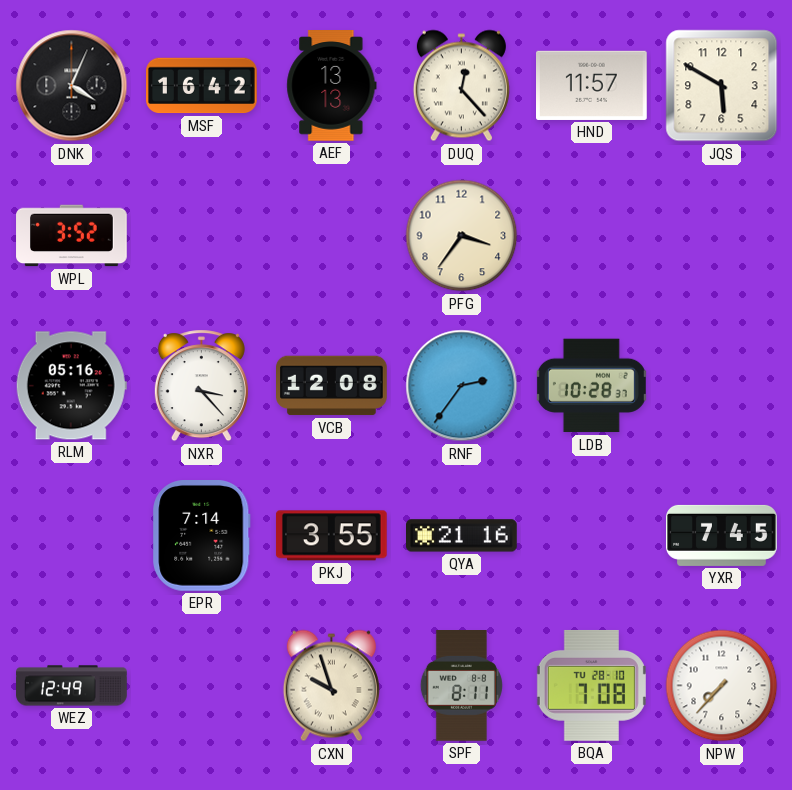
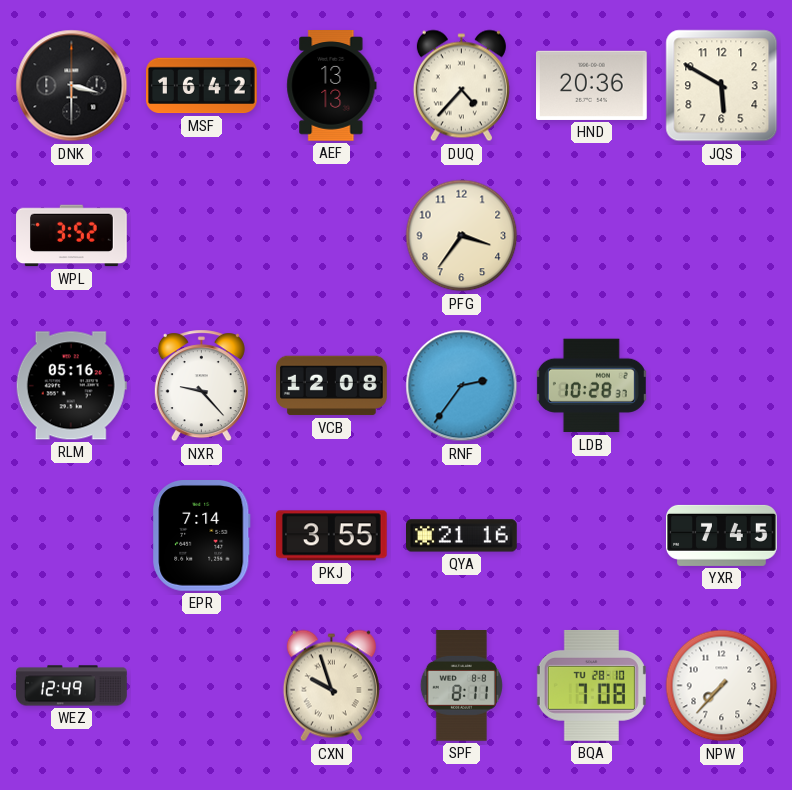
DNK: 4:04 -> 3:30
DUQ: 12:23 -> 4:37
HND: 11:57 -> 20:36
NXR: 3:23 -> 9:23
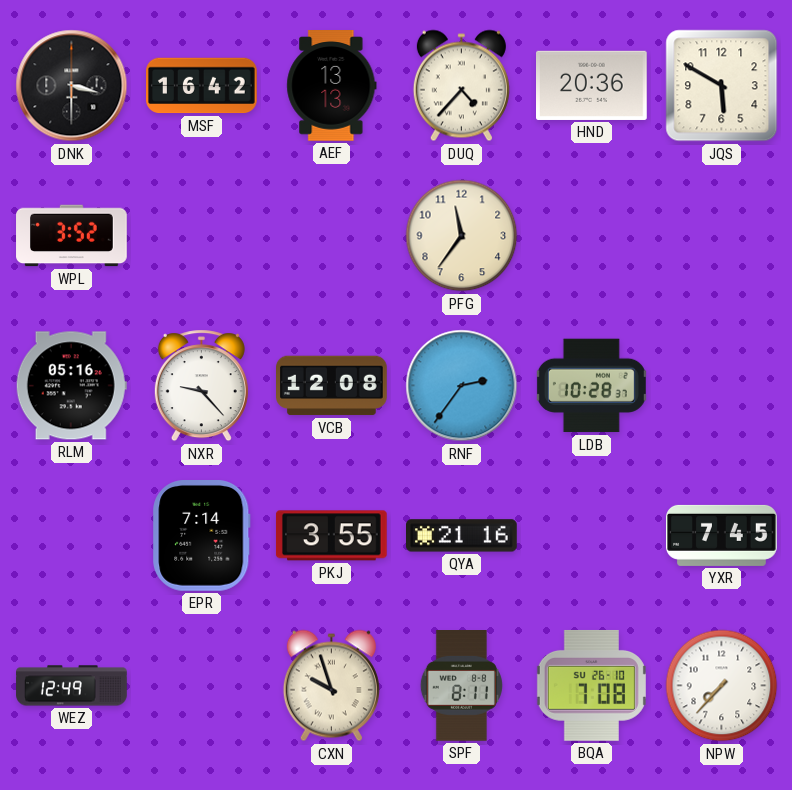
PFG: 3:36 -> 11:36
BQA date: TU 28-10 -> SU 26-10
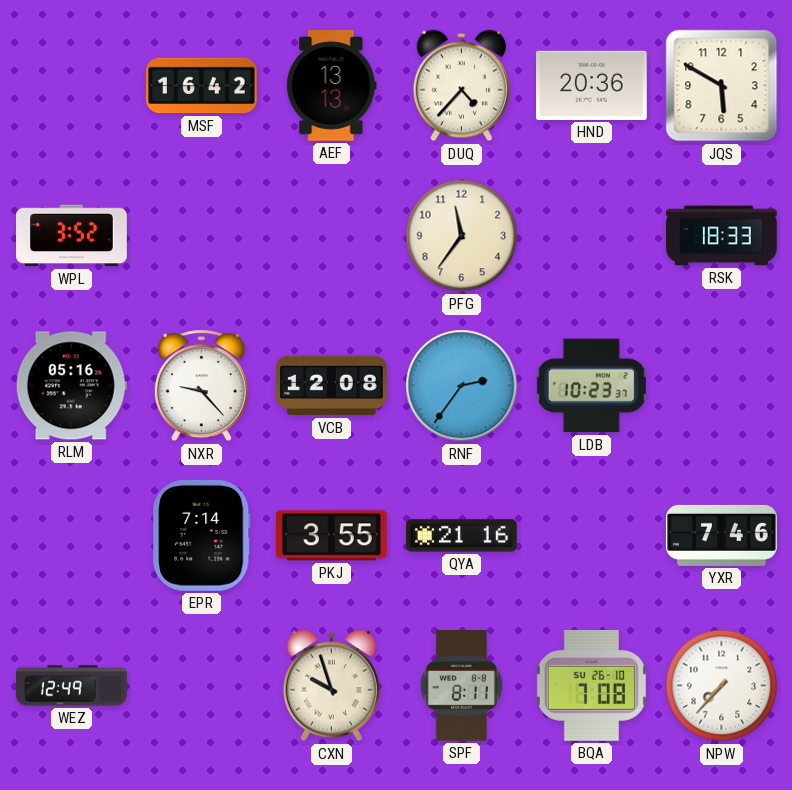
DNK: 3:30 -> none
RSK: none -> 18:33
LDB: 10:28 -> 10:23
YXR: 7:45 -> 7:46
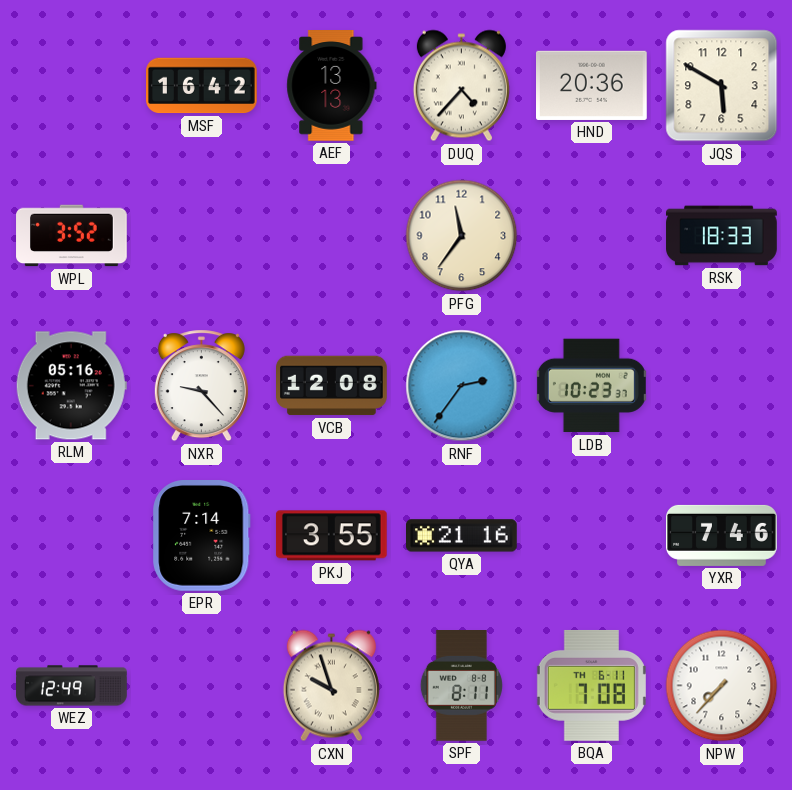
BQA date: SU 26-10 -> TH 6-11
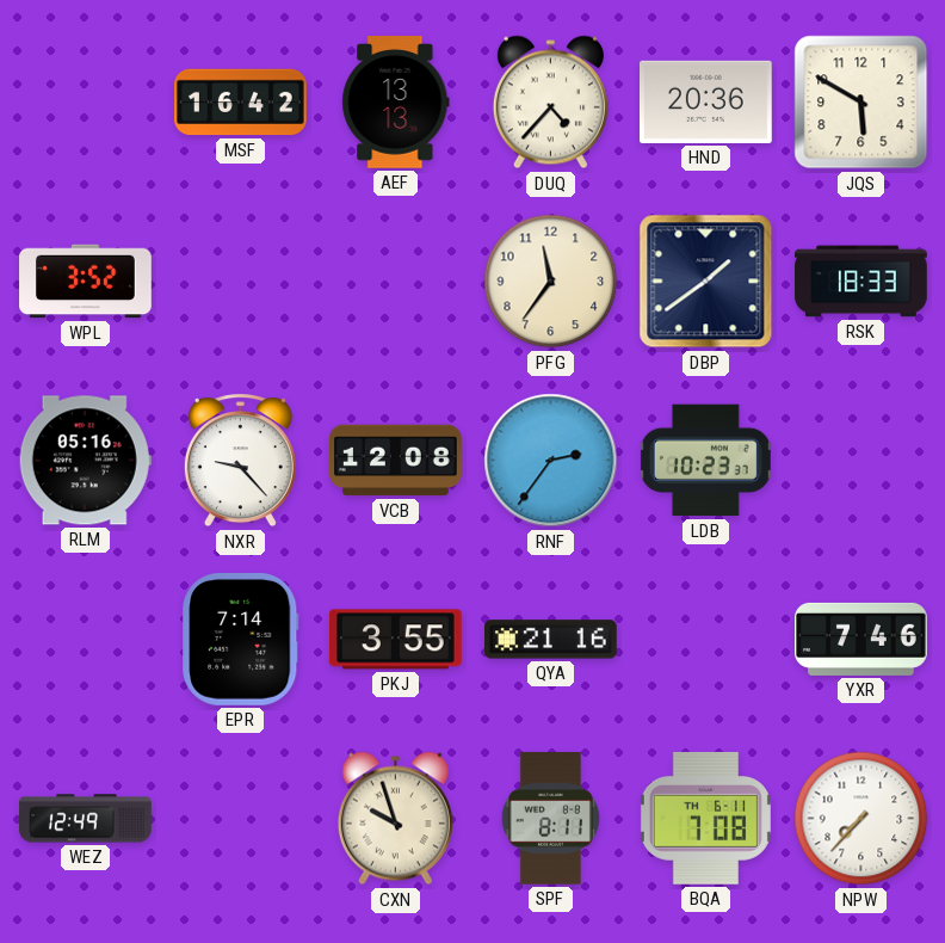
DBP: none -> 1:39
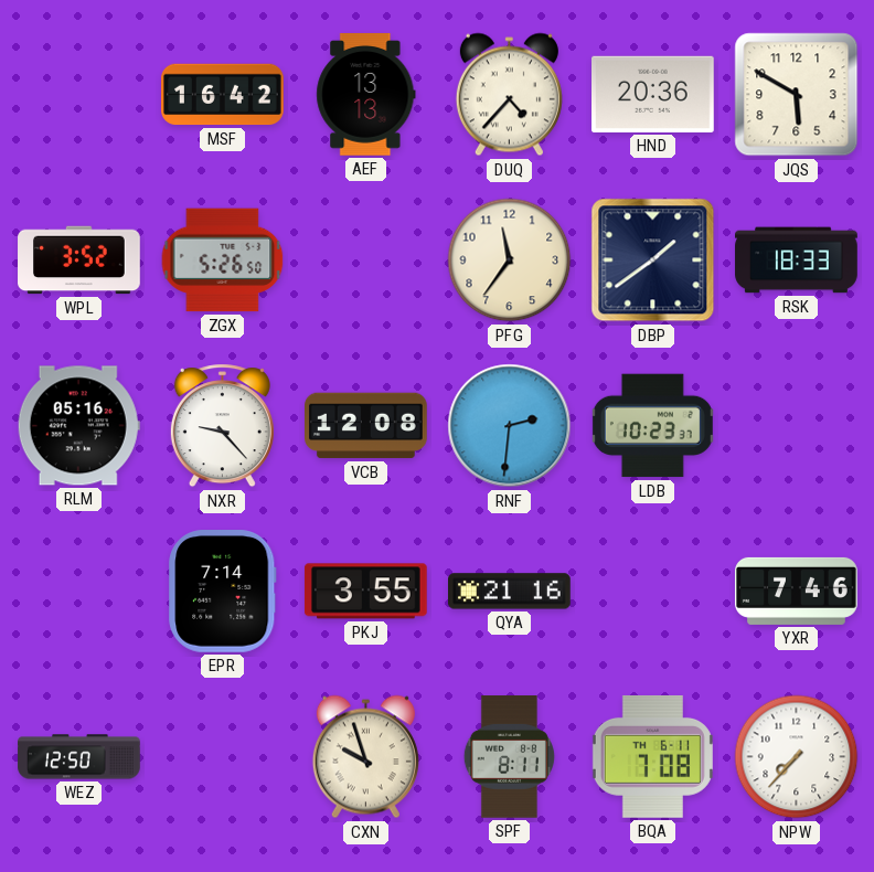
ZGX: none -> 5:26
RNF: 2:36 -> 2:31
WEZ: 12:49 -> 12:50
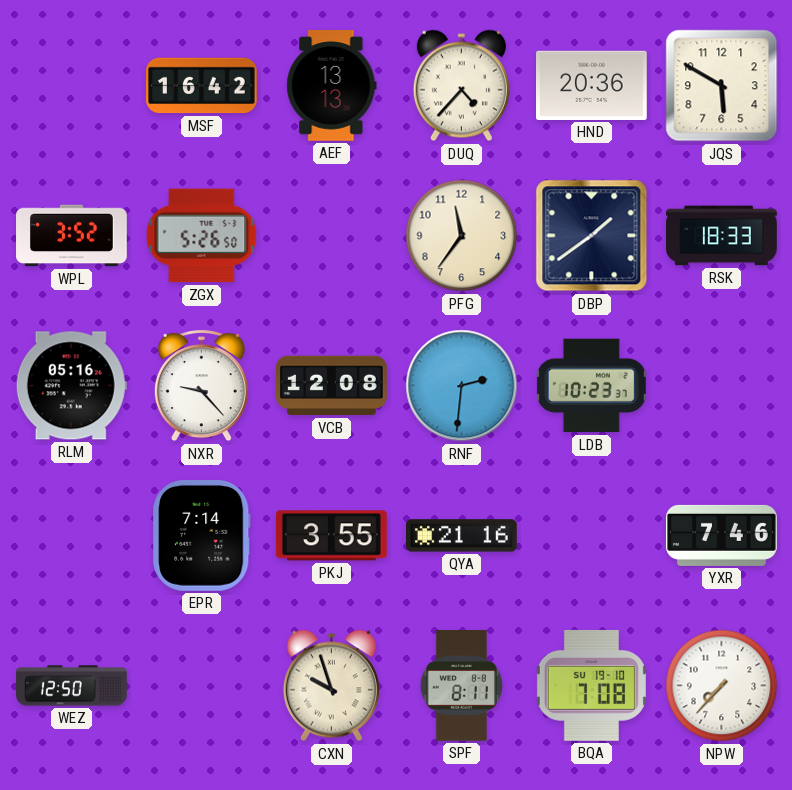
BQA date: TH 6-11 -> SU 19-10
